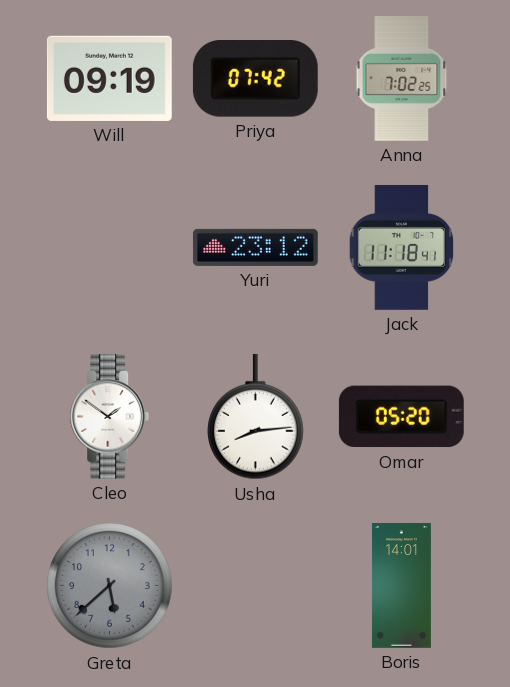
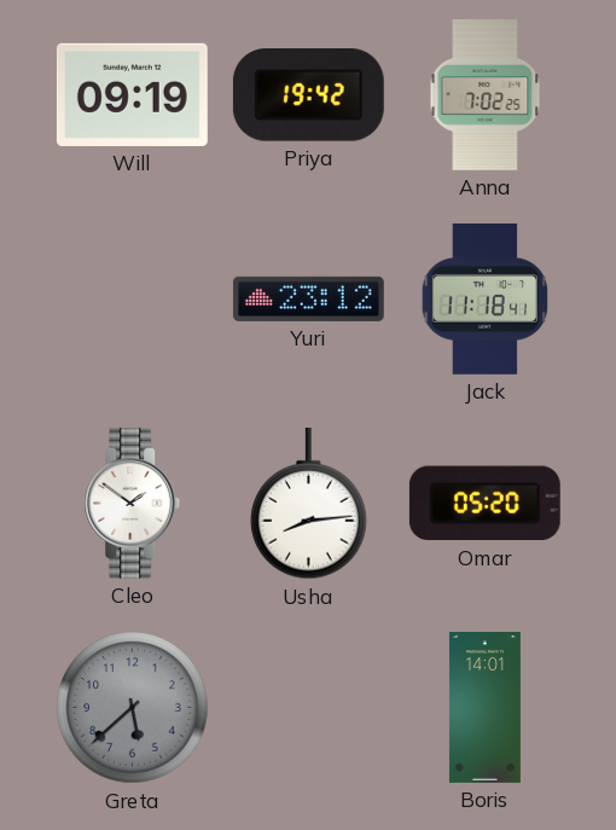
Priya: 07:42 -> 19:42
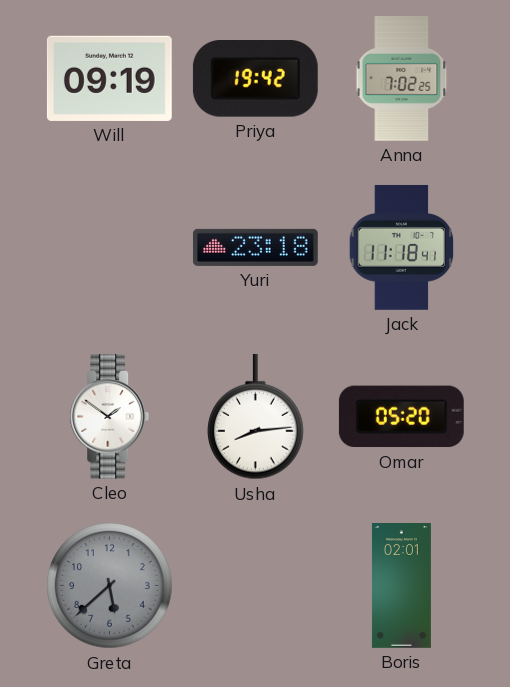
Yuri: 23:12 -> 23:18
Boris: 14:01 -> 02:01
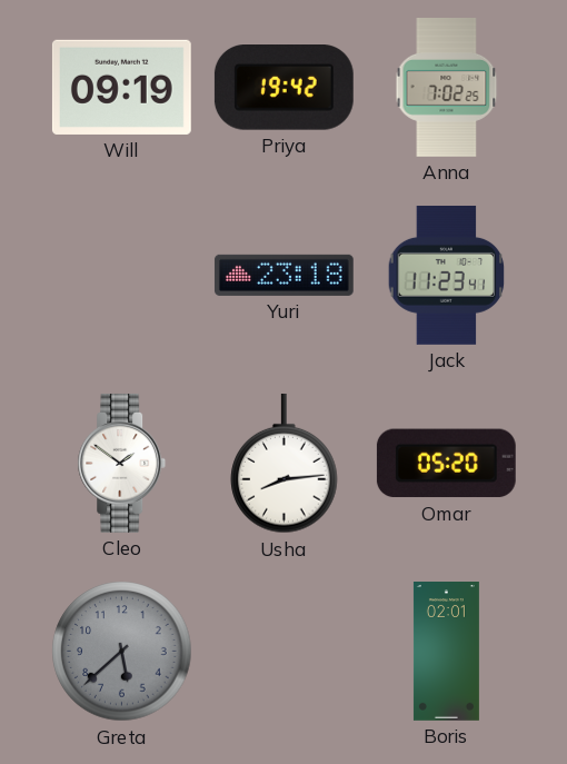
Jack: 11:18 -> 11:23
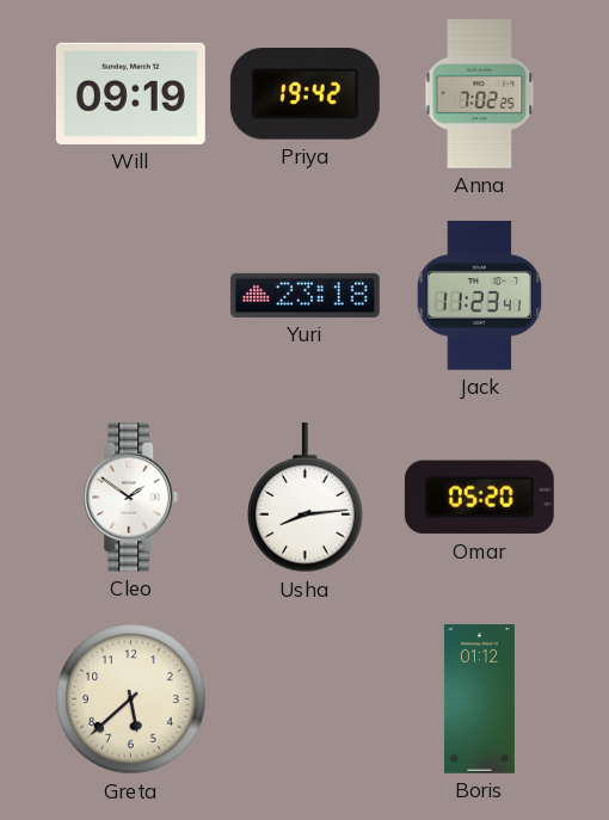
Greta dial: grey -> cream
Boris: 02:01 -> 01:12
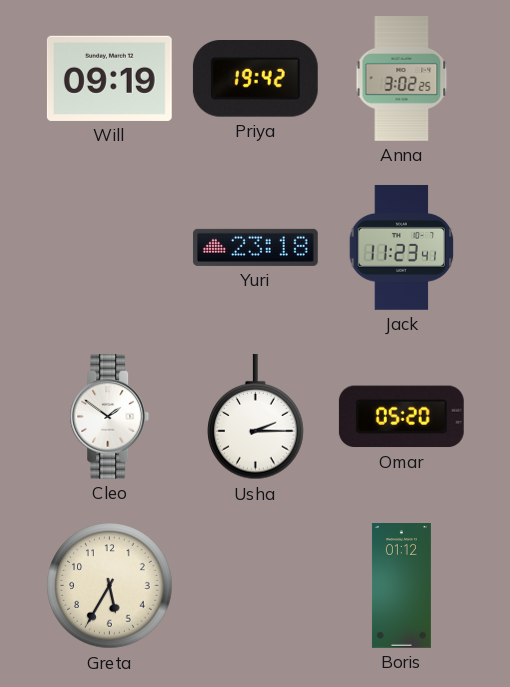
Anna: 7:02 -> 3:02
Usha: 8:14 -> 2:15
Greta: 5:38 -> 5:35
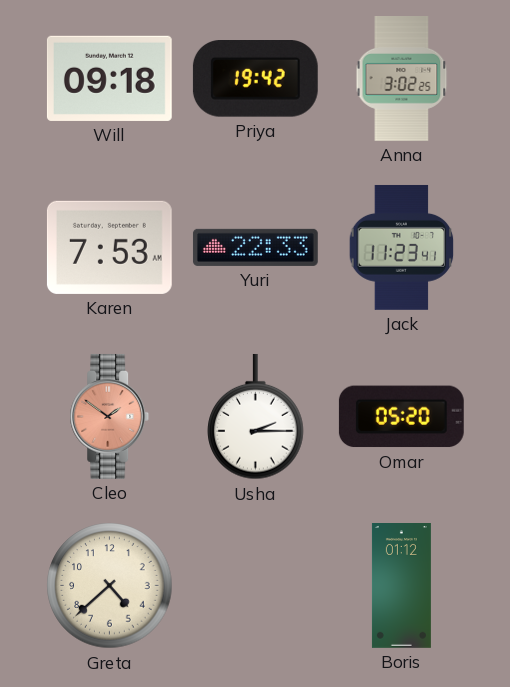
Will: 09:19 -> 09:18
Karen: none -> 7:53
Yuri: 23:18 -> 22:33
Cleo dial: white -> salmon
Greta: 5:35 -> 4:38
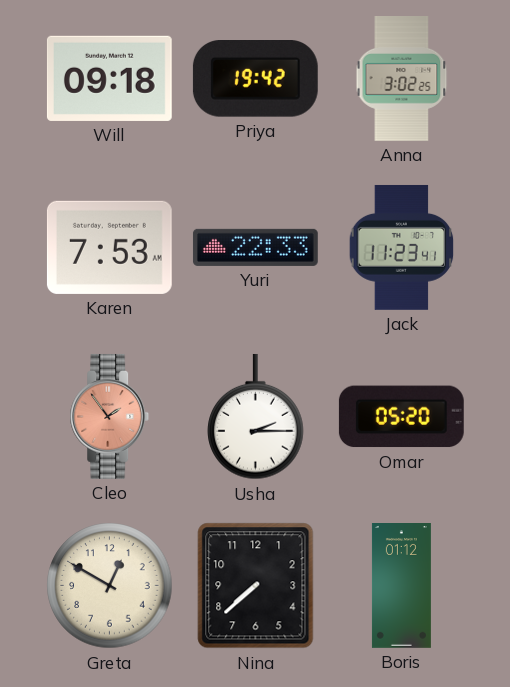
Cleo: 1:51 -> 1:54
Greta: 4:38 -> 12:50
Nina: none -> 7:38
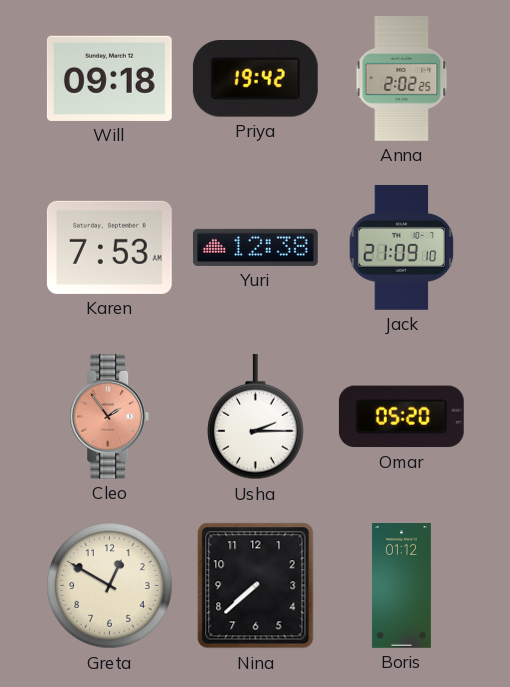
Anna: 3:02 -> 2:02
Yuri: 22:33 -> 12:38
Jack: 11:23 -> 21:09
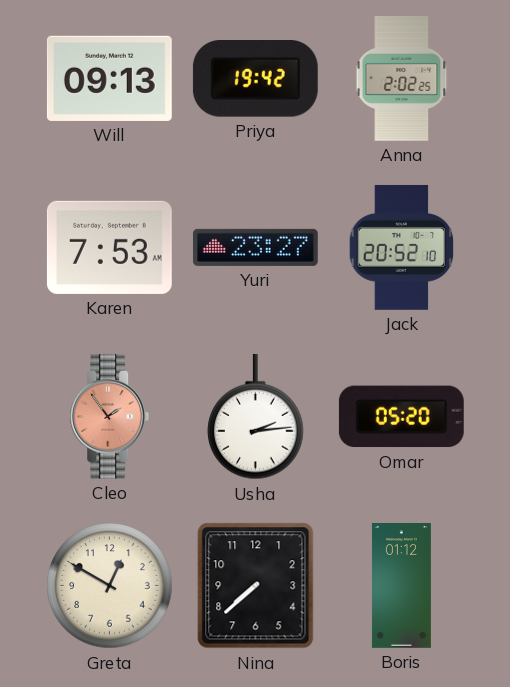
Will: 09:18 -> 09:13
Yuri: 12:38 -> 23:27
Jack: 21:09 -> 20:52
Usha: 2:15 -> 2:14
